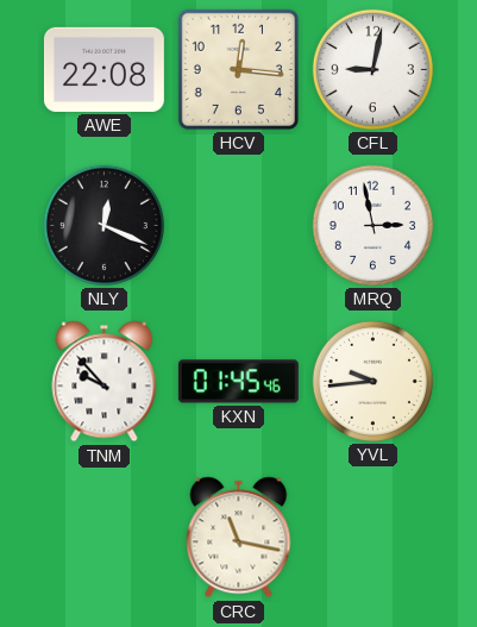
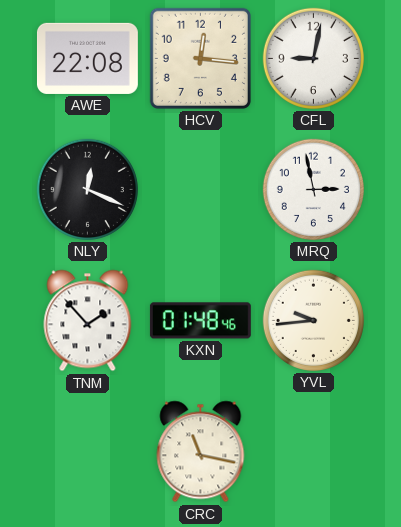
TNM: 9:53 -> 1:53
KXN: 01:45 -> 01:48
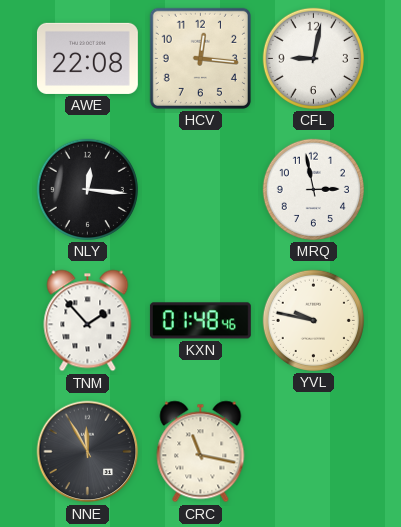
NLY: 12:19 -> 12:16
YVL: 9:44 -> 9:47
NNE: none -> 11:55
